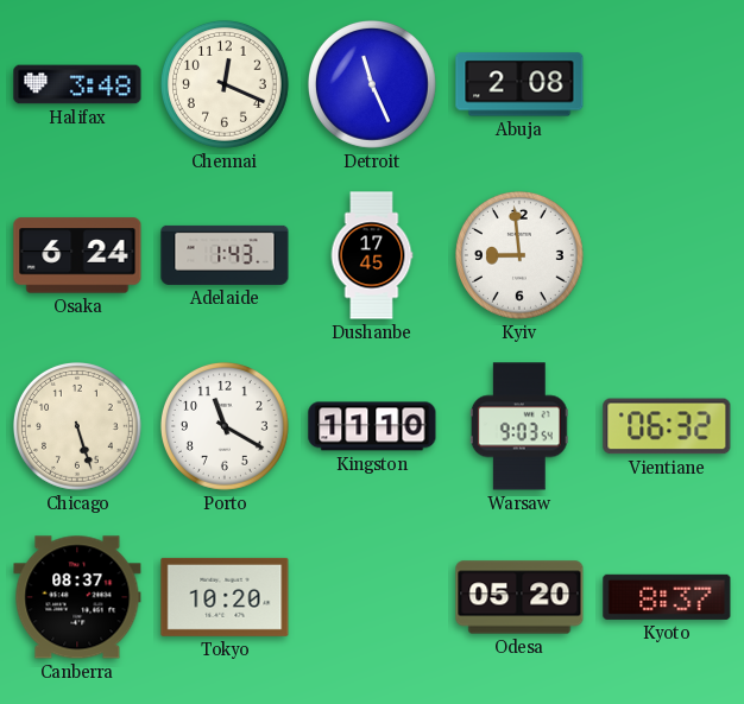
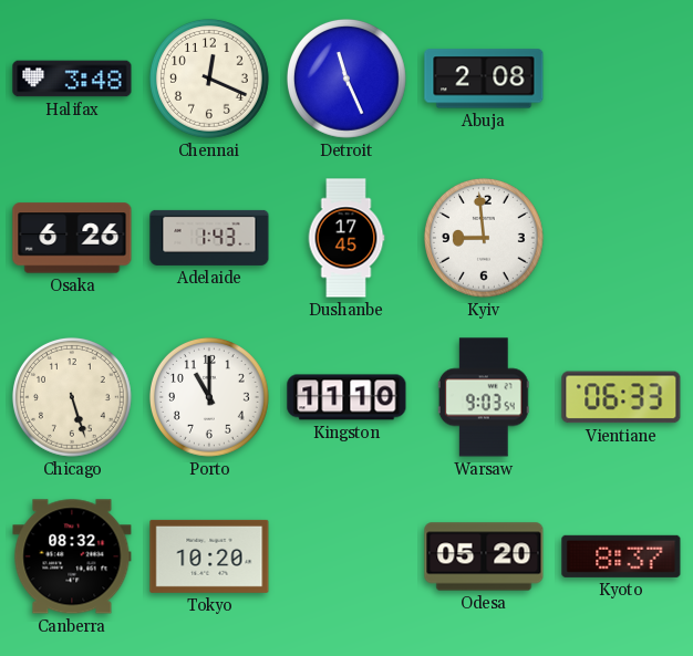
Osaka: 6:24 -> 6:26
Porto: 11:20 -> 11:00
Vientiane: 06:32 -> 06:33
Canberra: 08:37 -> 08:32
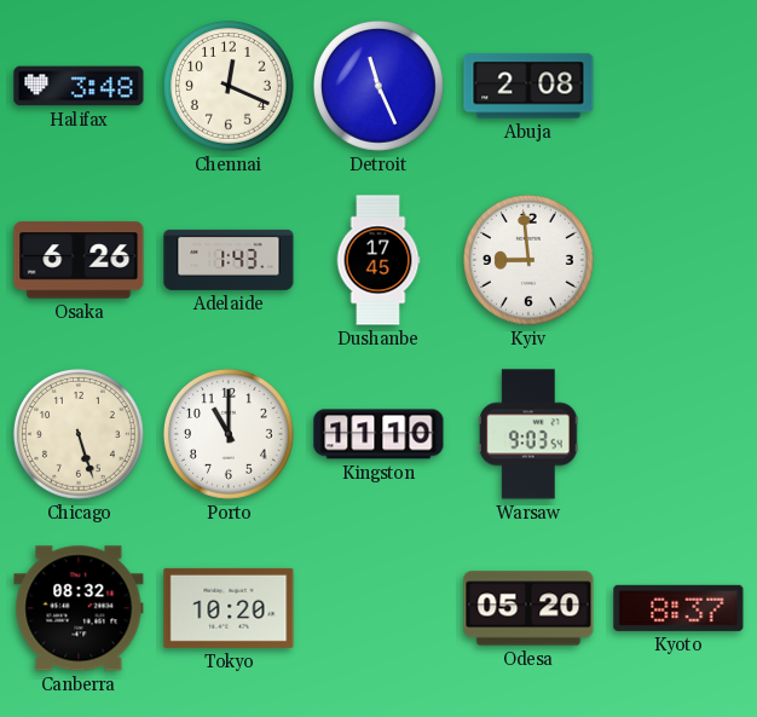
Vientiane: 06:33 -> none
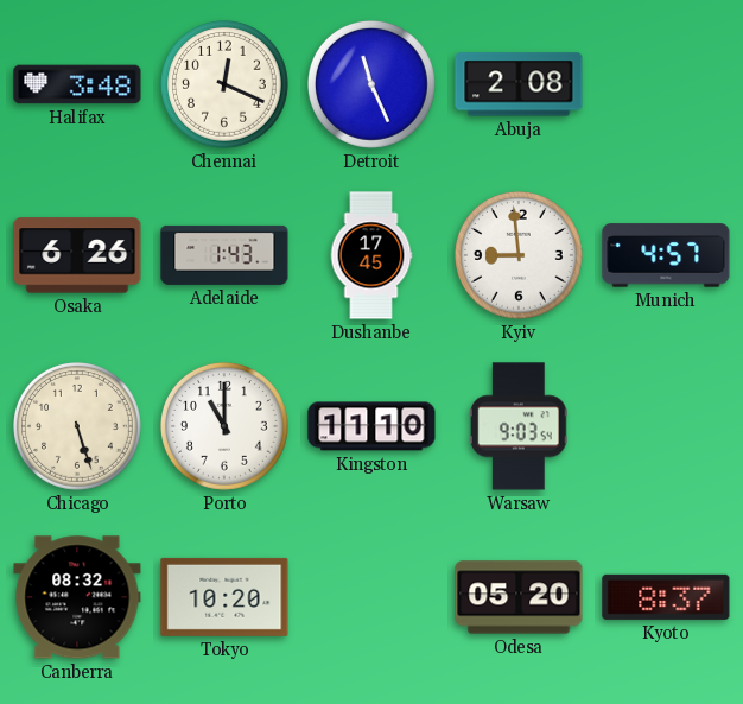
Munich: none -> 4:57
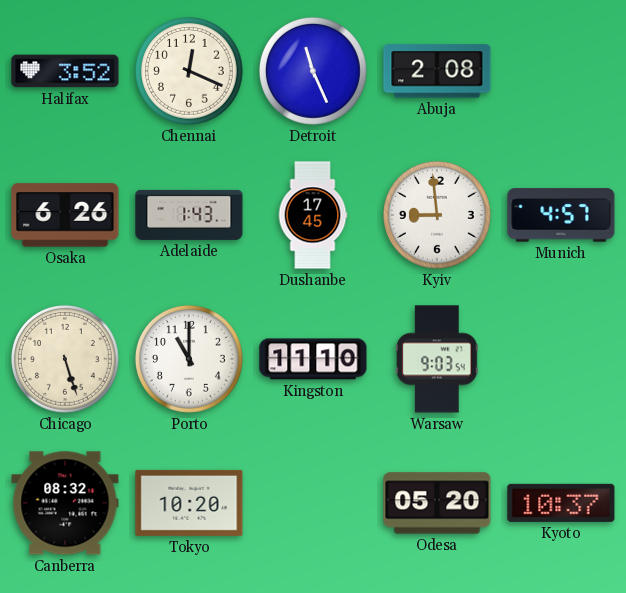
Halifax: 3:48 -> 3:52
Kyoto: 8:37 -> 10:37
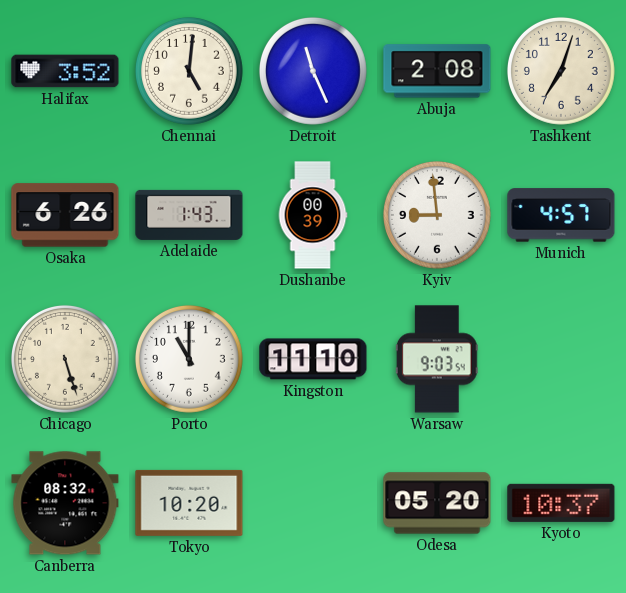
Chennai: 12:19 -> 5:01
Tashkent: none -> 7:03
Dushanbe: 17:45 -> 00:39
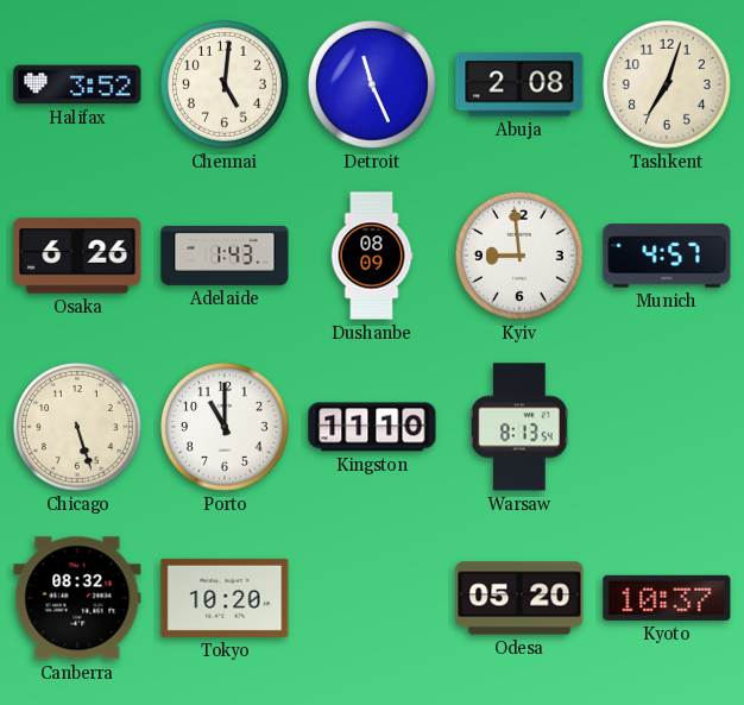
Dushanbe: 00:39 -> 08:09
Warsaw: 9:03 -> 8:13
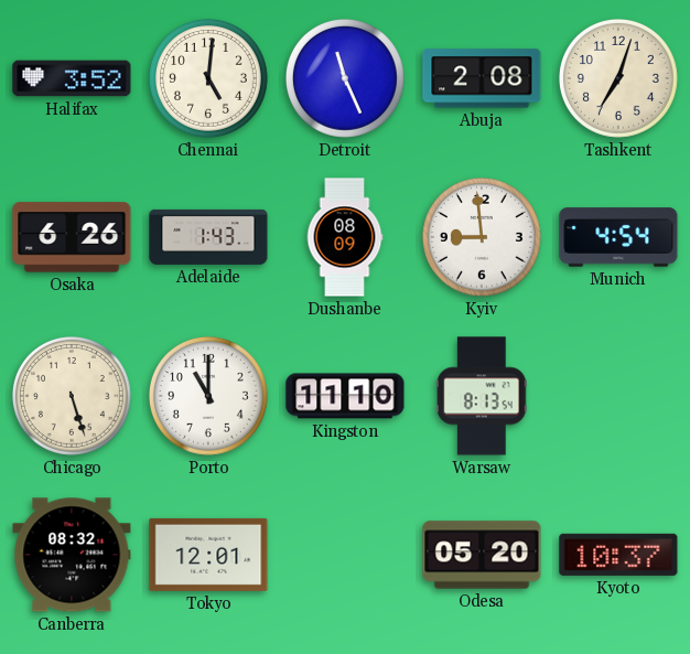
Munich: 4:57 -> 4:54
Tokyo: 10:20 -> 12:01
